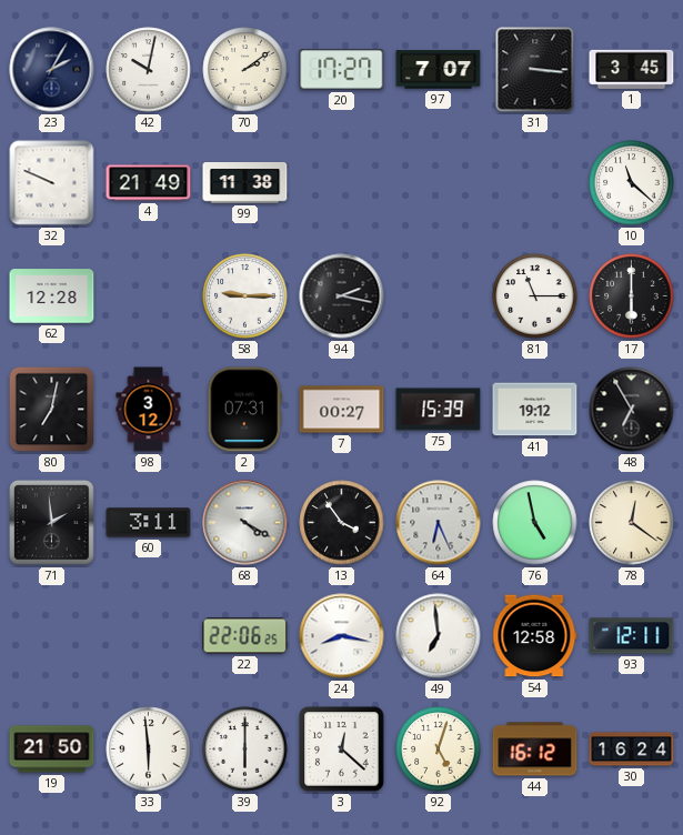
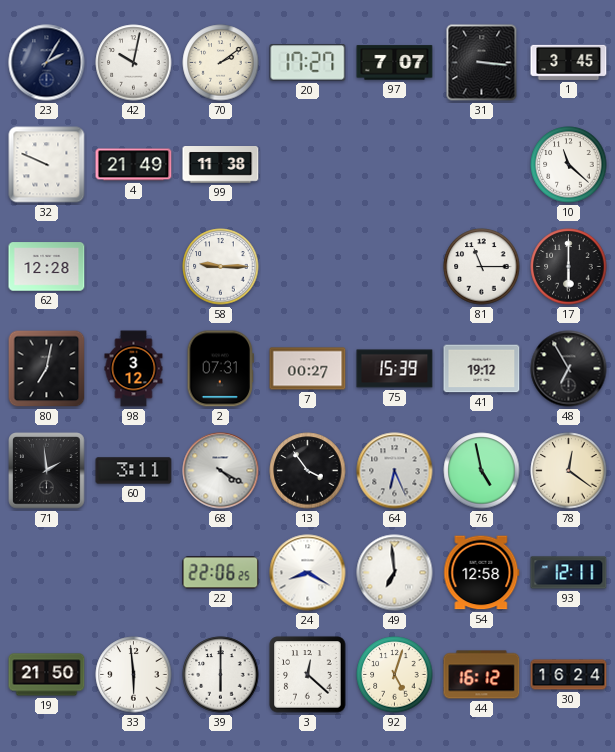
94: 2:17 -> none
24: 8:17 -> 8:20
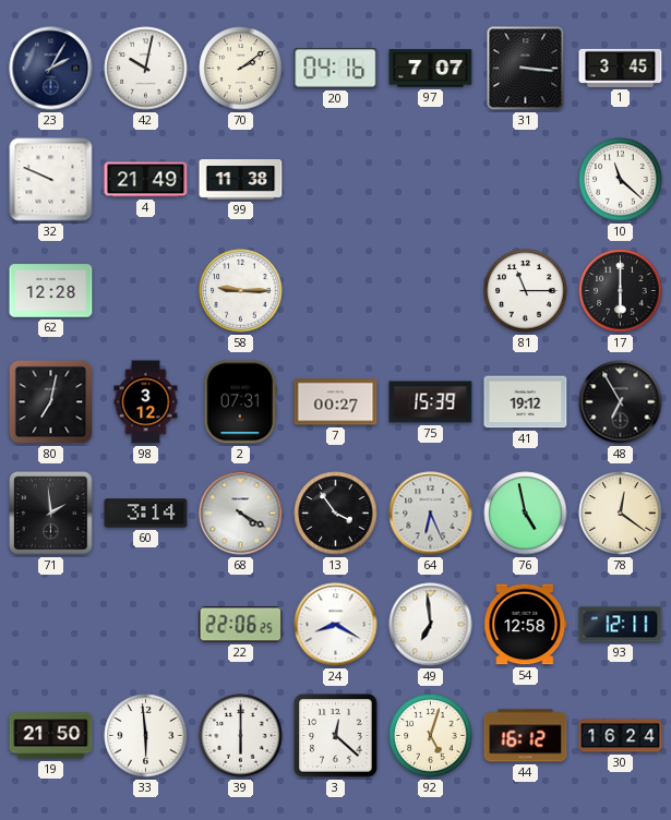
20: 17:27 -> 04:16
60: 3:11 -> 3:14
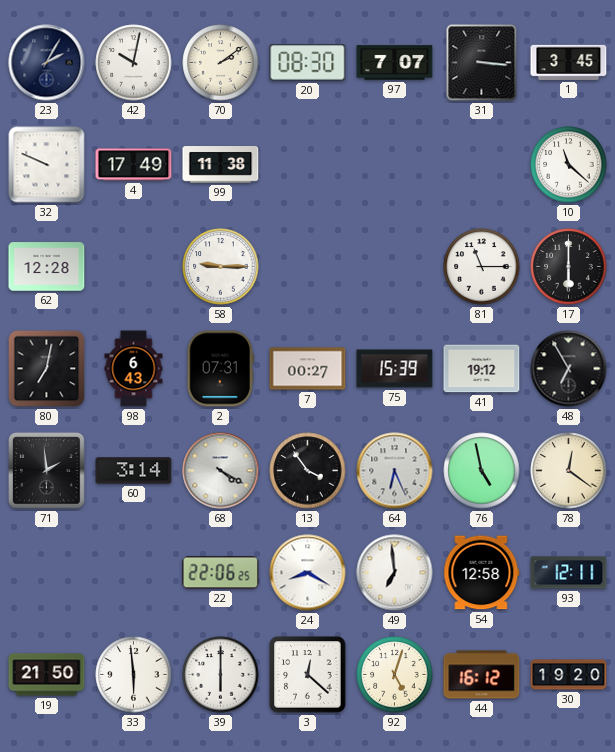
20: 04:16 -> 08:30
4: 21:49 -> 17:49
98: 3:12 -> 6:43
30: 16:24 -> 19:20
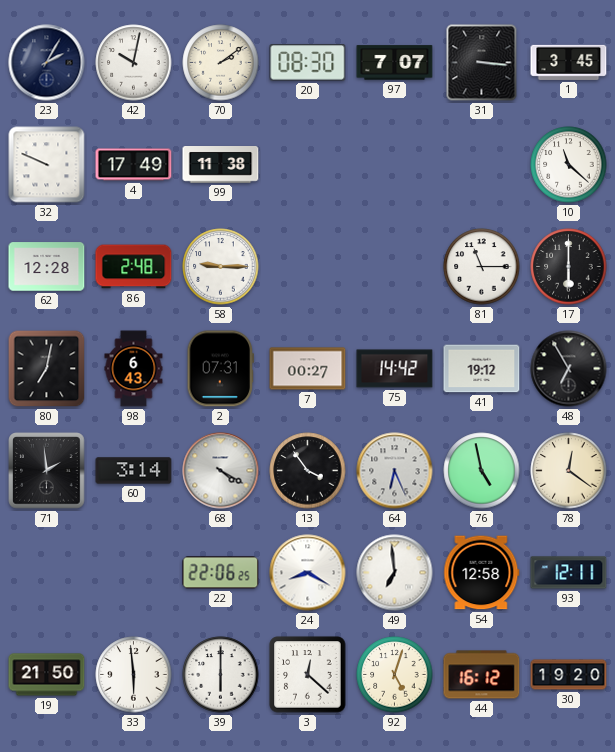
86: none -> 2:48
75: 15:39 -> 14:42
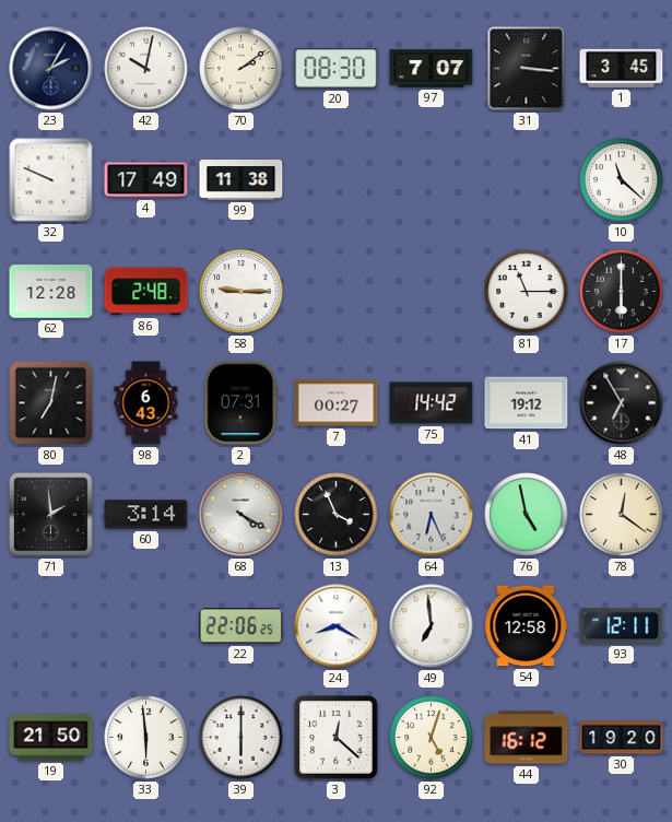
13: 3:54 -> 3:56
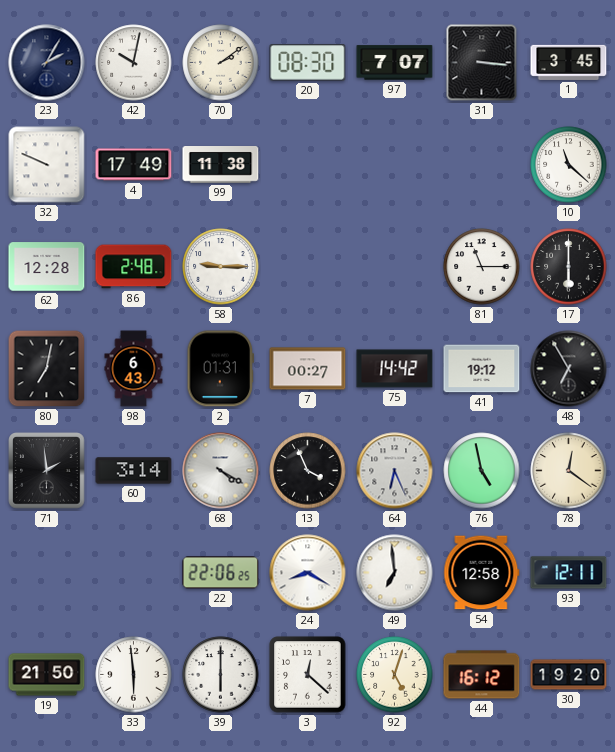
2: 07:31 -> 01:31
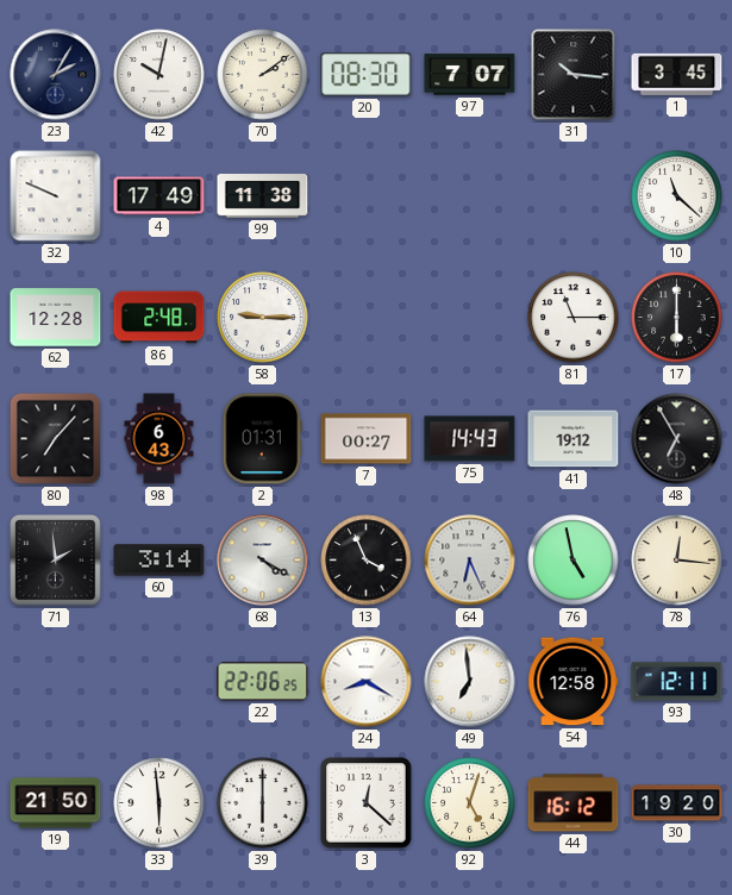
31: 3:16 -> 10:16
80: 7:02 -> 7:07
75: 14:42 -> 14:43
78: 12:21 -> 12:16
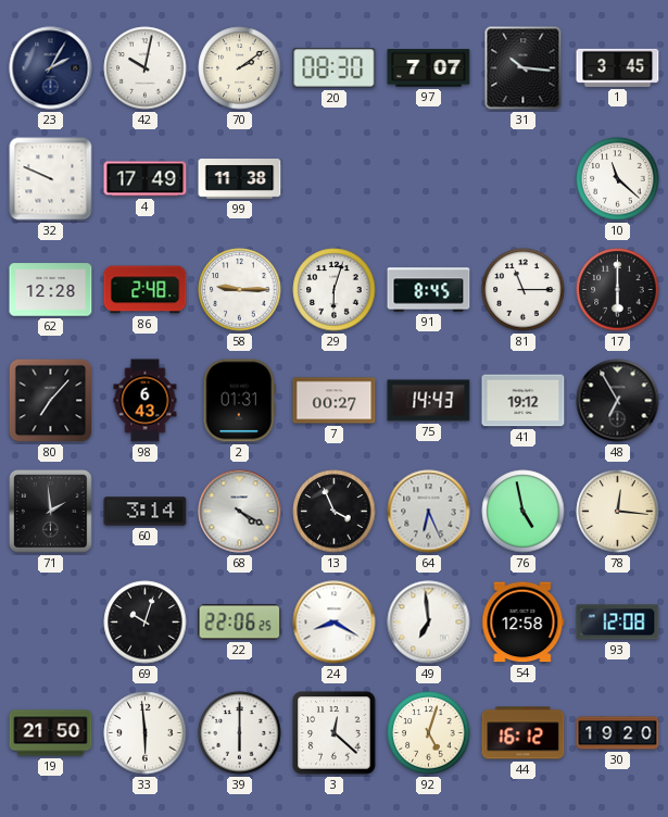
29: none -> 6:03
91: none -> 8:45
69: none -> 10:03
93: 12:11 -> 12:08
